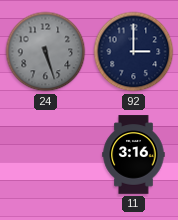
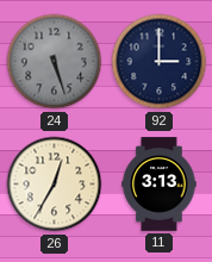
26: none -> 12:35
11: 3:16 -> 3:13
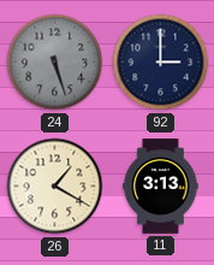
26: 12:35 -> 1:20
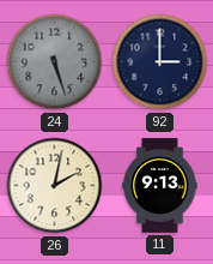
26: 1:20 -> 2:02
11: 3:13 -> 9:13
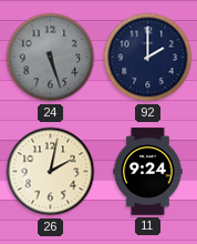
92: 3:00 -> 2:00
11: 9:13 -> 9:24
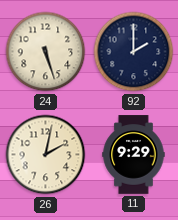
24 dial: grey -> cream
11: 9:24 -> 9:29
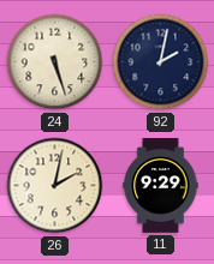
92: 2:00 -> 2:02
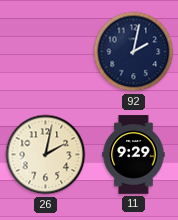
24: 5:27 -> none
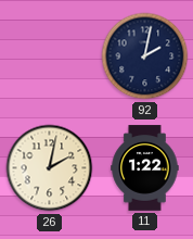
11: 9:29 -> 1:22
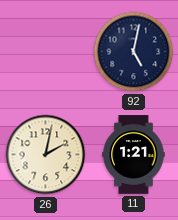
92: 2:02 -> 5:02
11: 1:22 -> 1:21
